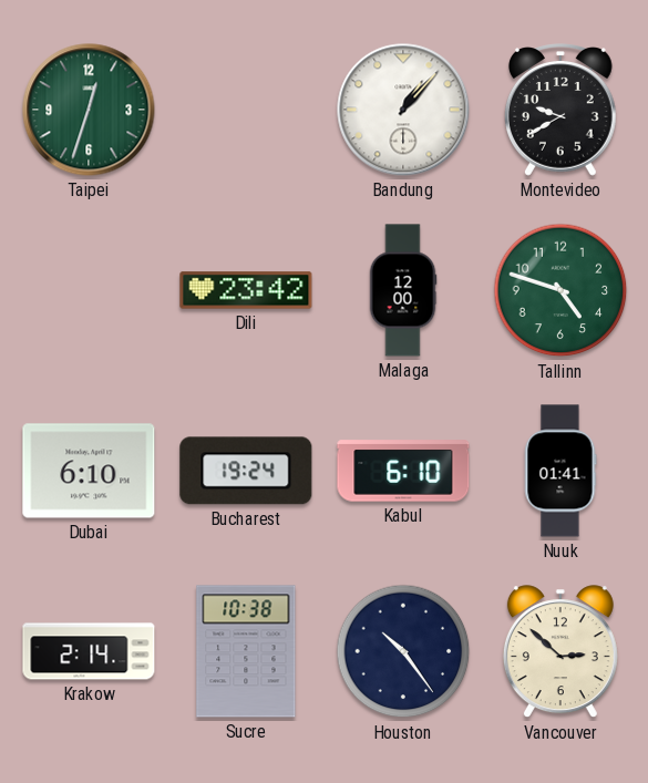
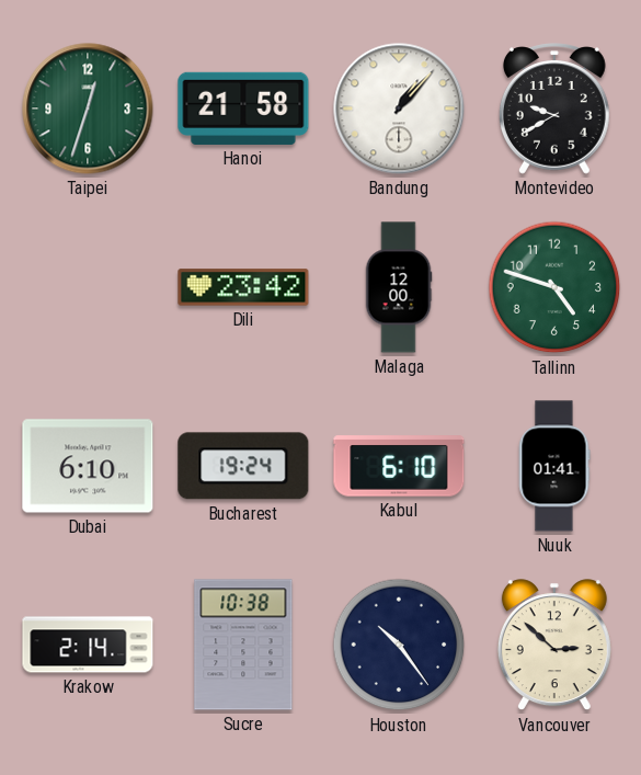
Hanoi: none -> 21:58
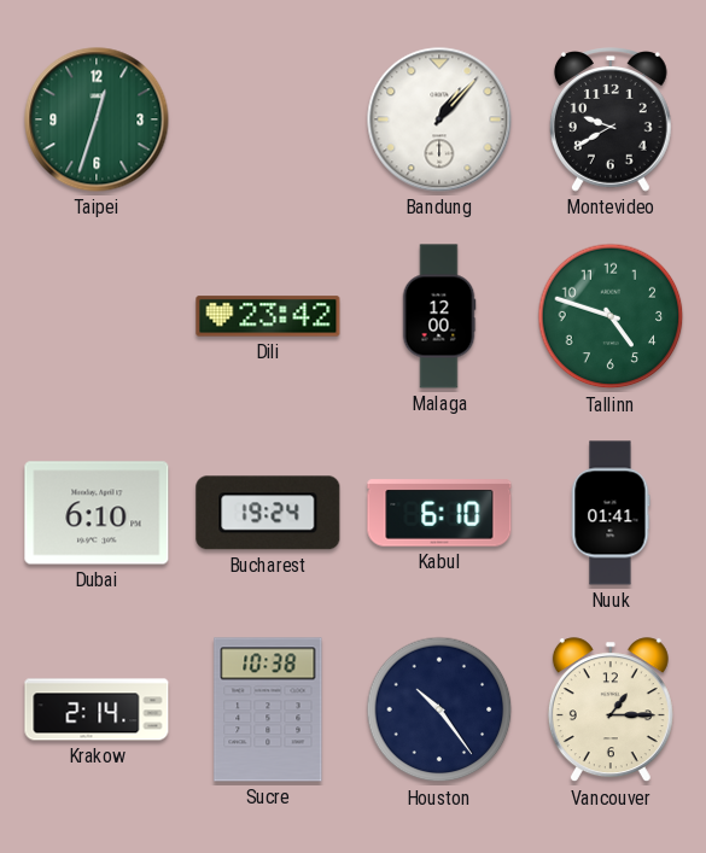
Hanoi: 21:58 -> none
Vancouver: 2:52 -> 1:15
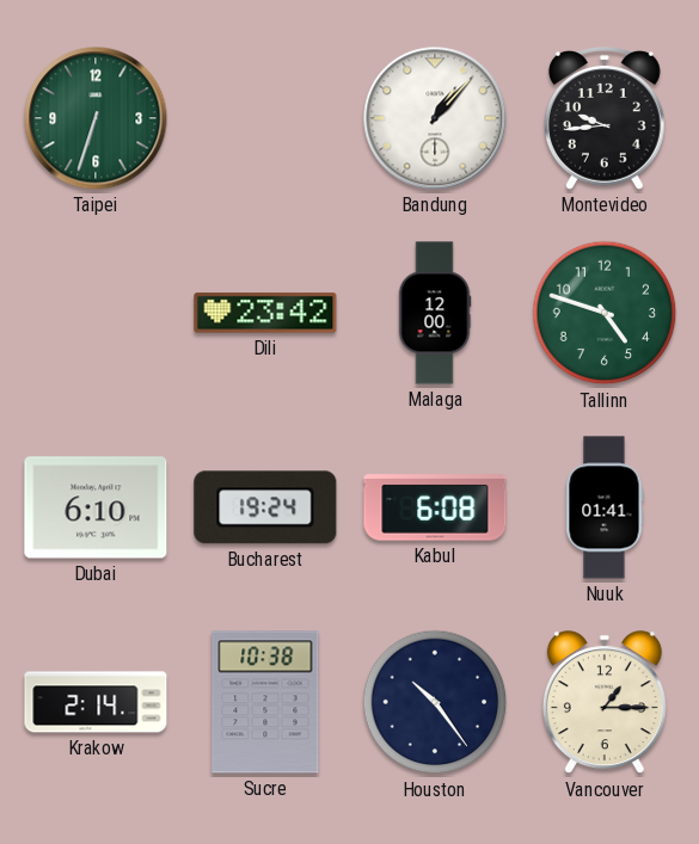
Taipei: 12:33 -> 6:33
Montevideo: 9:40 -> 9:44
Kabul: 6:10 -> 6:08
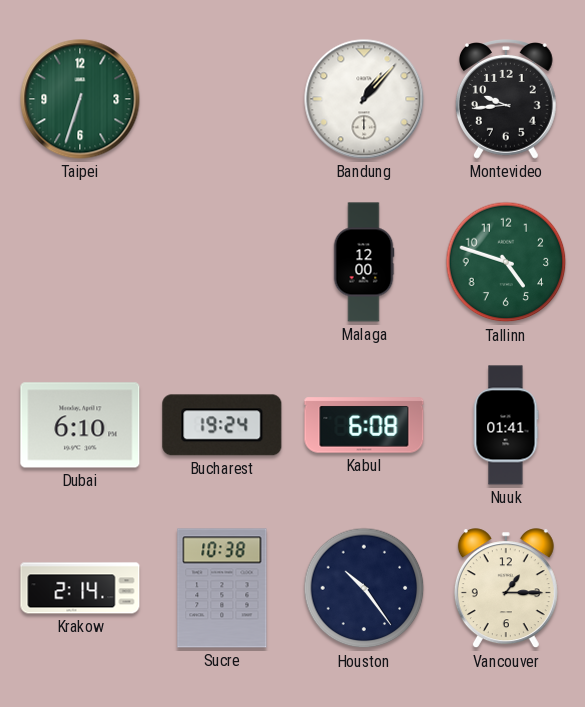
Dili: 23:42 -> none
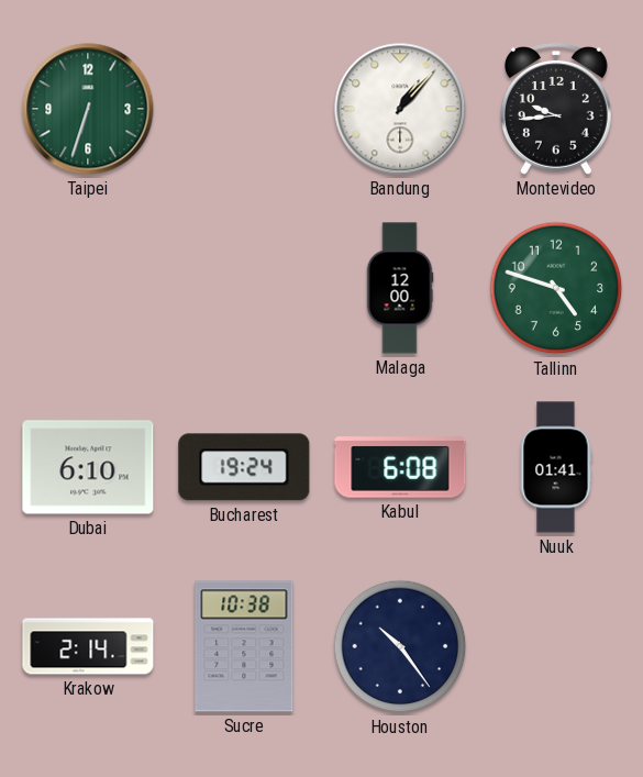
Vancouver: 1:15 -> none
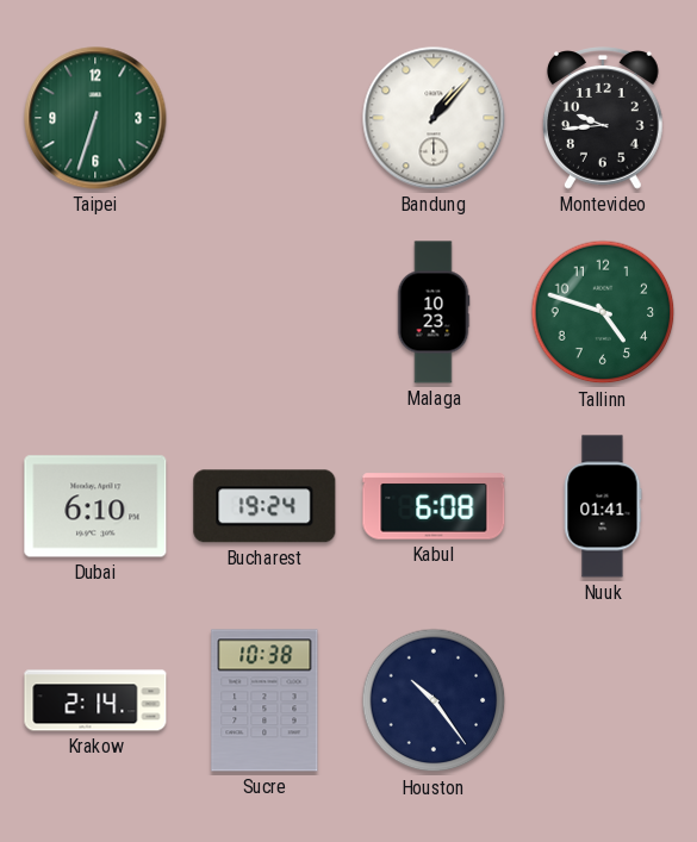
Malaga: 12:00 -> 10:23
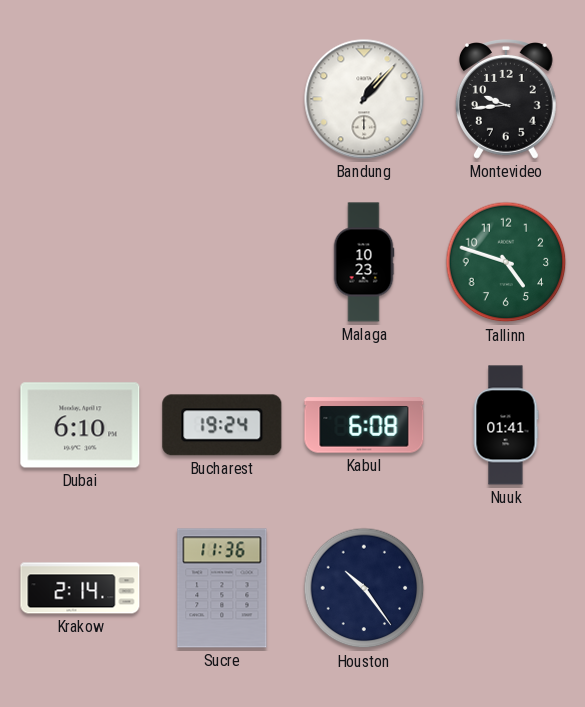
Taipei: 6:33 -> none
Sucre: 10:38 -> 11:36
